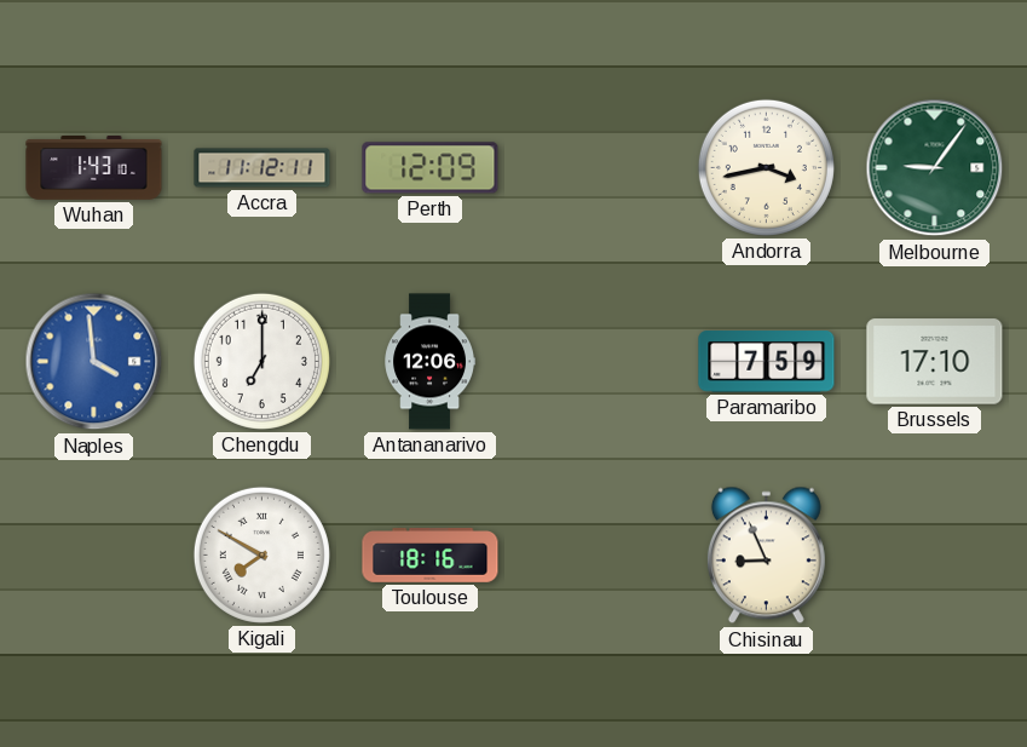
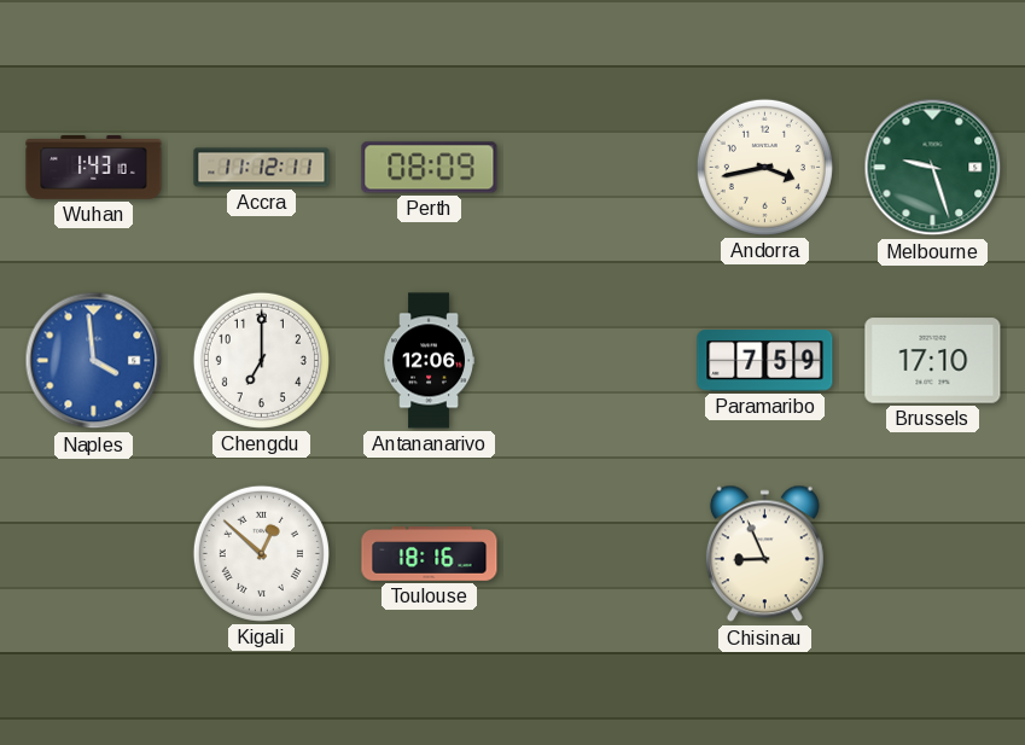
Perth: 12:09 -> 08:09
Melbourne: 9:06 -> 9:27
Kigali: 7:50 -> 12:52
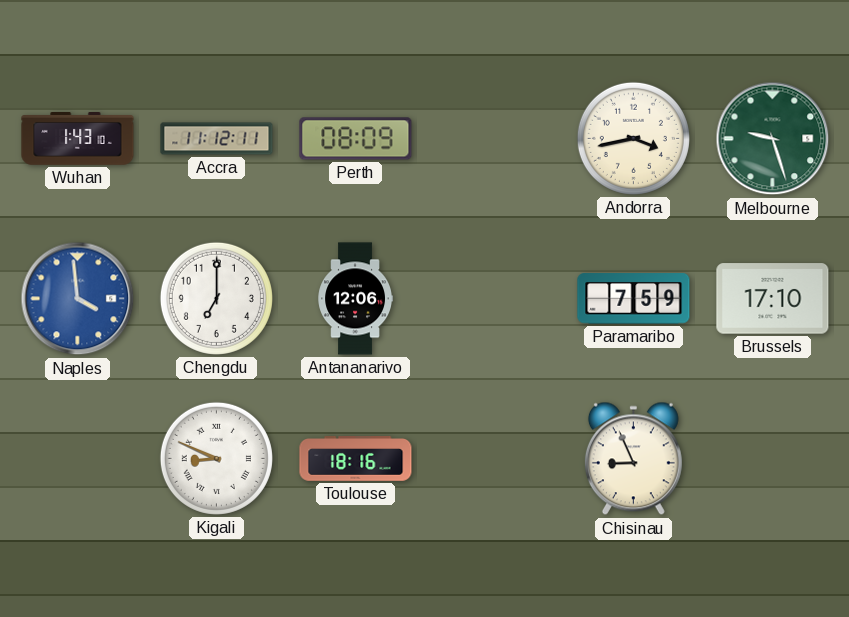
Kigali: 12:52 -> 8:49
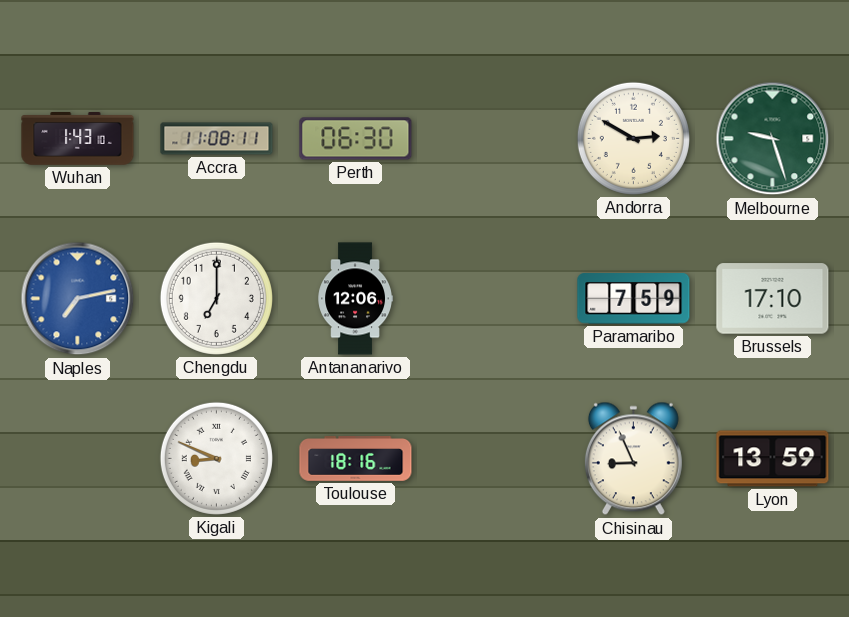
Accra: 11:12 -> 11:08
Perth: 08:09 -> 06:30
Andorra: 3:43 -> 2:50
Naples: 3:59 -> 7:13
Lyon: none -> 13:59
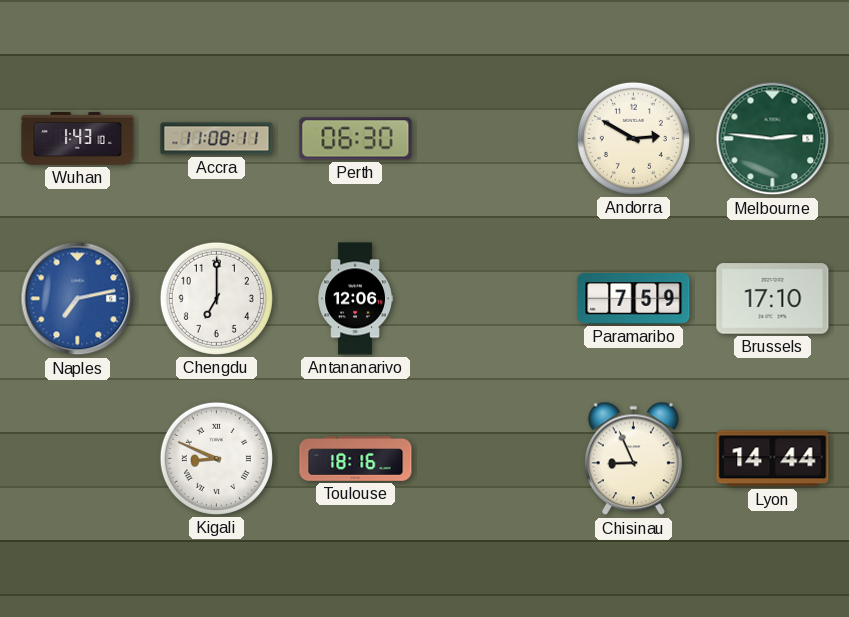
Melbourne: 9:27 -> 2:46
Lyon: 13:59 -> 14:44
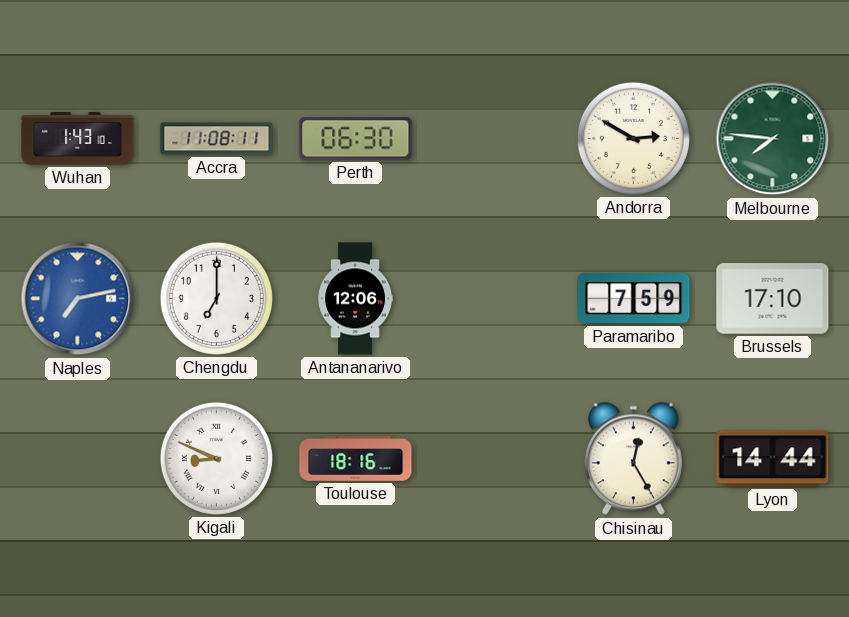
Melbourne: 2:46 -> 7:46
Chisinau: 8:56 -> 12:25
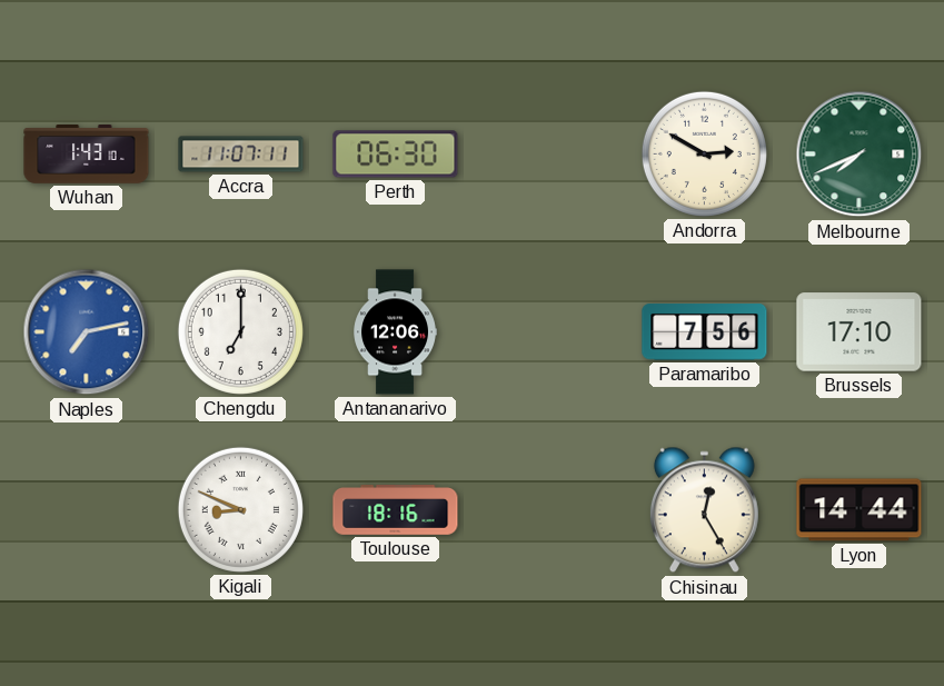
Accra: 11:08 -> 11:07
Melbourne: 7:46 -> 7:41
Paramaribo: 7:59 -> 7:56
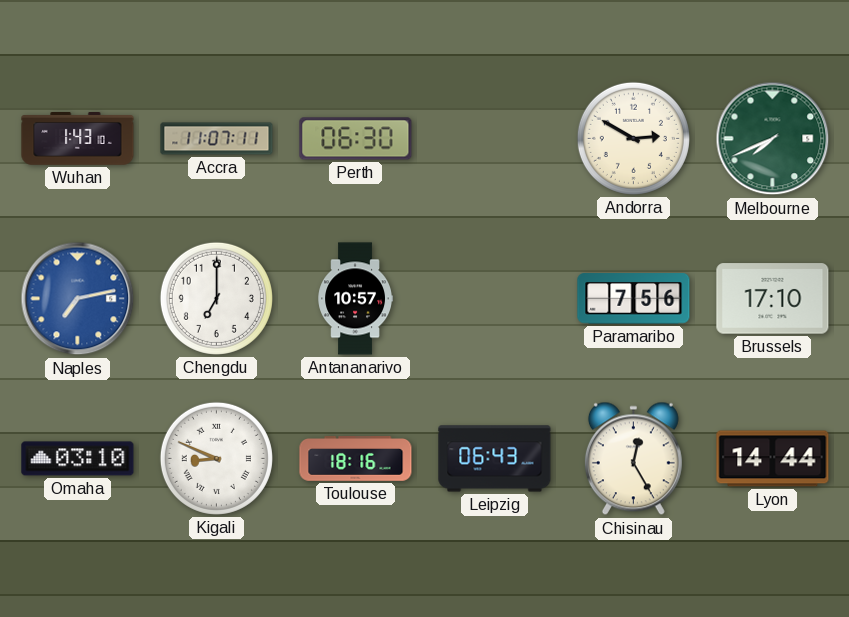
Antananarivo: 12:06 -> 10:57
Omaha: none -> 03:10
Leipzig: none -> 06:43
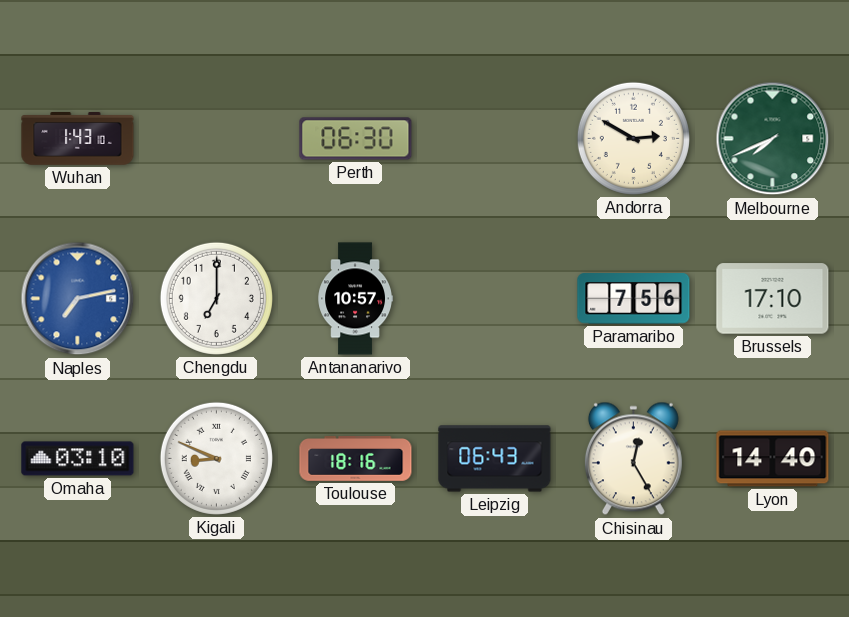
Accra: 11:07 -> none
Lyon: 14:44 -> 14:40
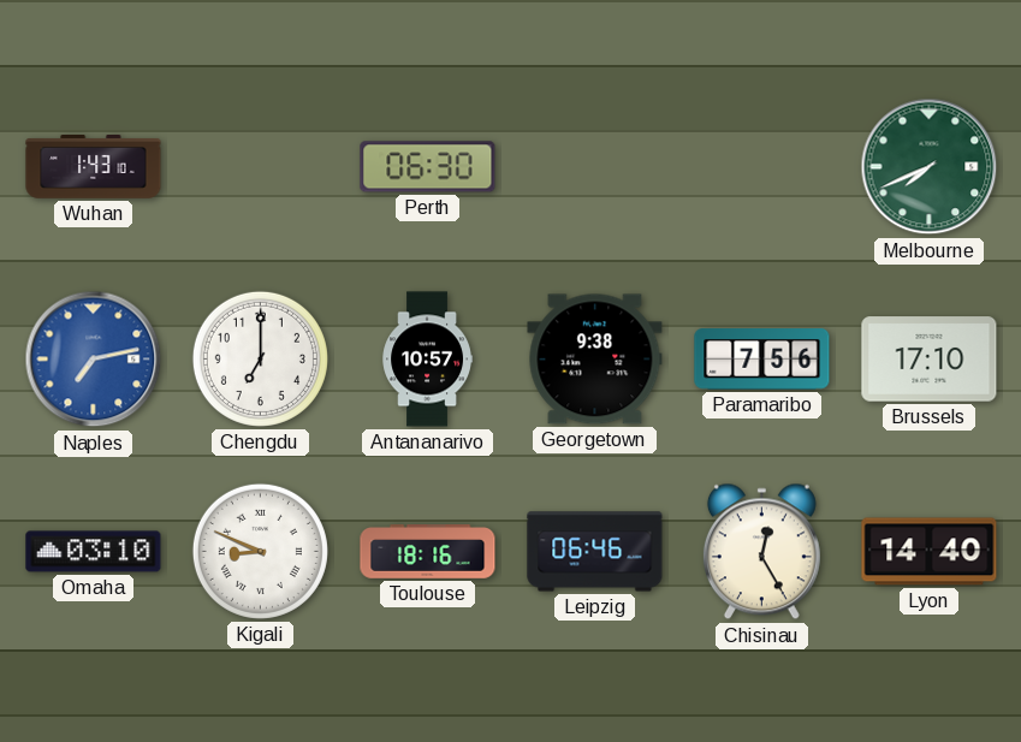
Andorra: 2:50 -> none
Georgetown: none -> 9:38
Leipzig: 06:43 -> 06:46
